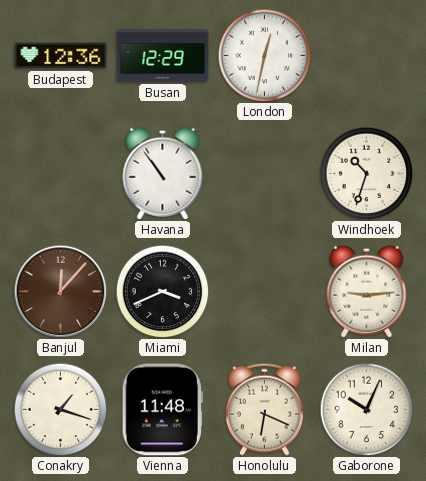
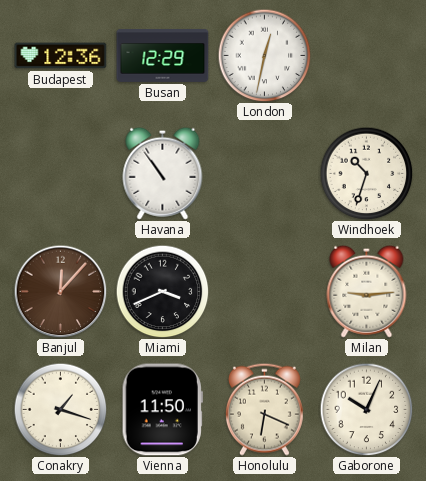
Vienna: 11:48 -> 11:50
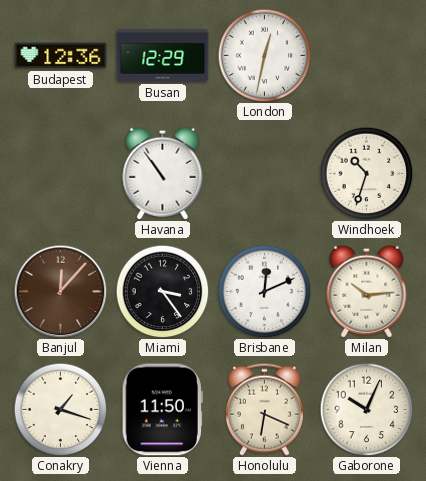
Miami: 3:41 -> 3:24
Brisbane: none -> 12:11
Milan: 9:14 -> 10:14
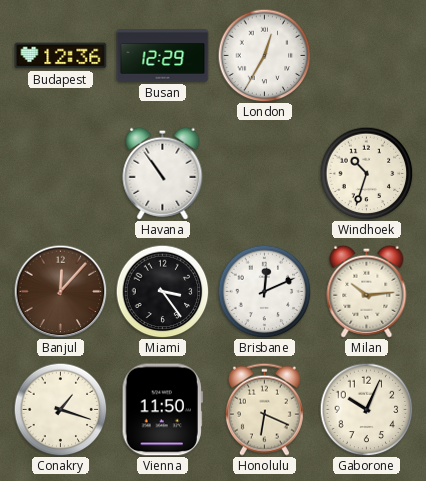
London: 12:32 -> 12:35
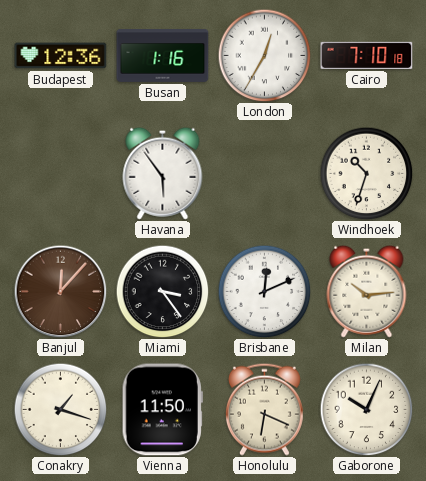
Busan: 12:29 -> 1:16
Cairo: none -> 7:10
Havana: 10:54 -> 5:54
